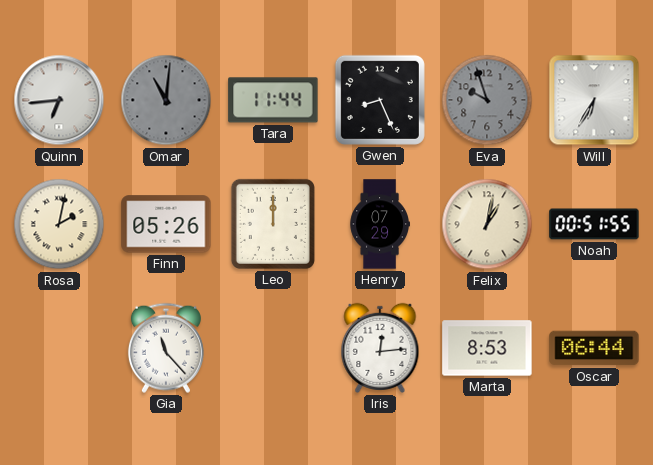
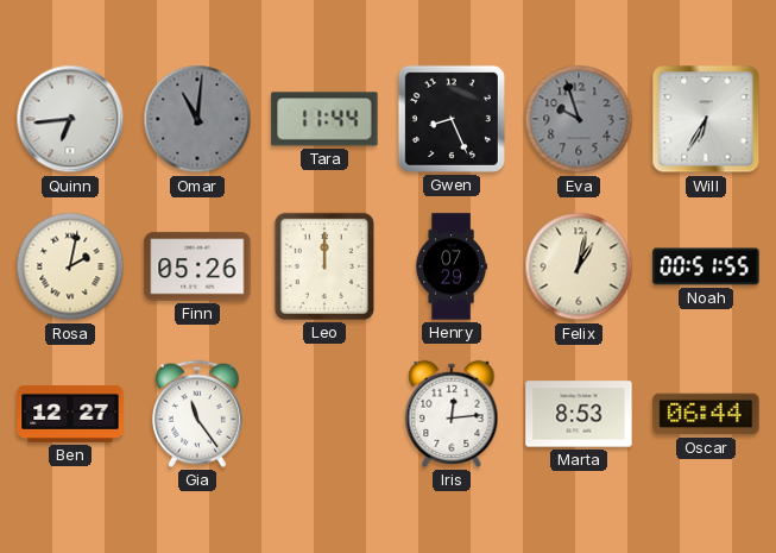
Ben: none -> 12:27
Gia: 11:23 -> 11:24
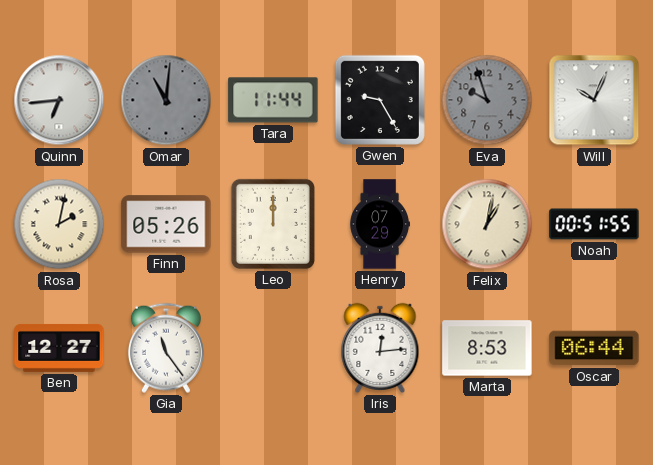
Gwen: 8:26 -> 9:25
Will: 6:35 -> 10:04
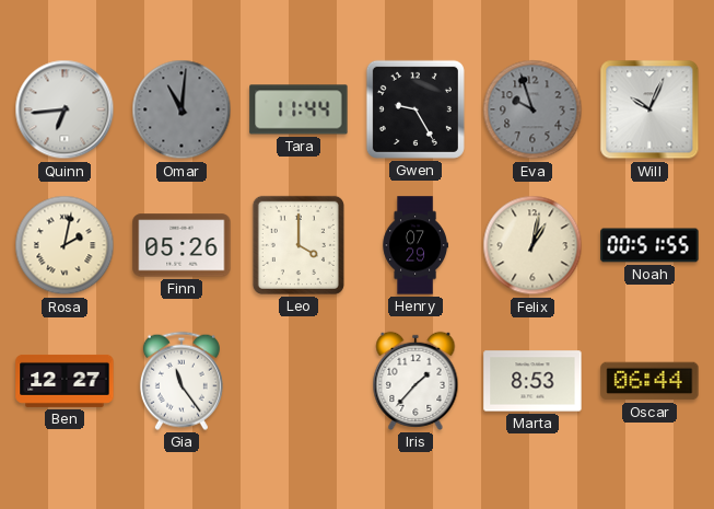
Leo: 12:00 -> 4:00
Iris: 12:14 -> 1:37
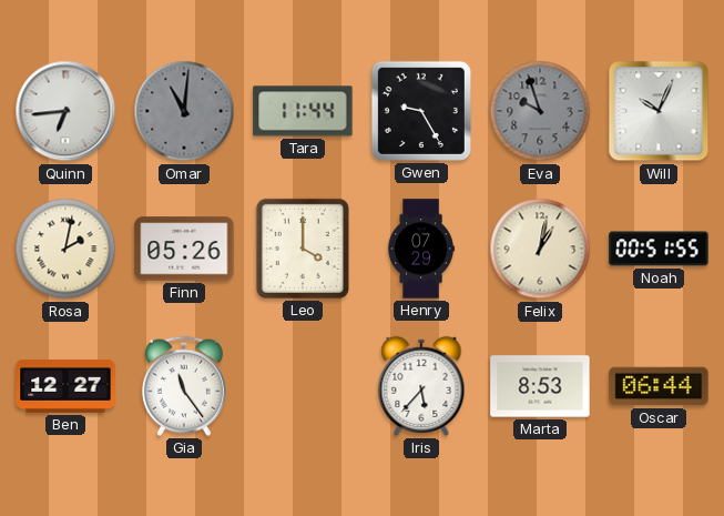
Iris: 1:37 -> 5:37
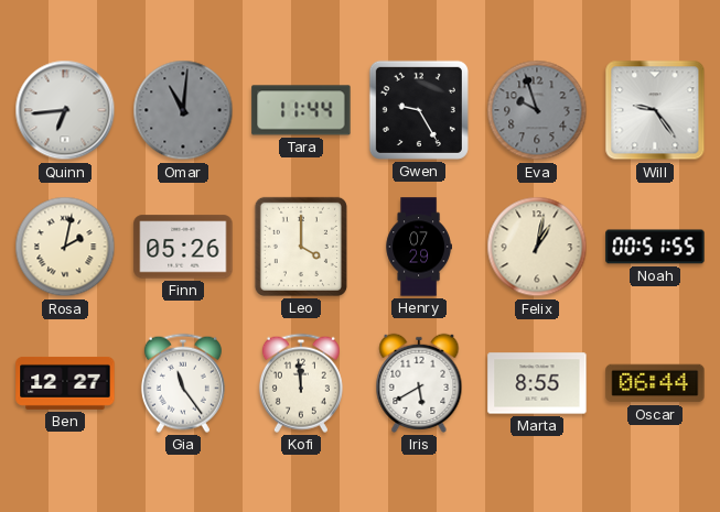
Will: 10:04 -> 9:24
Kofi: none -> 11:59
Iris: 5:37 -> 5:40
Marta: 8:53 -> 8:55
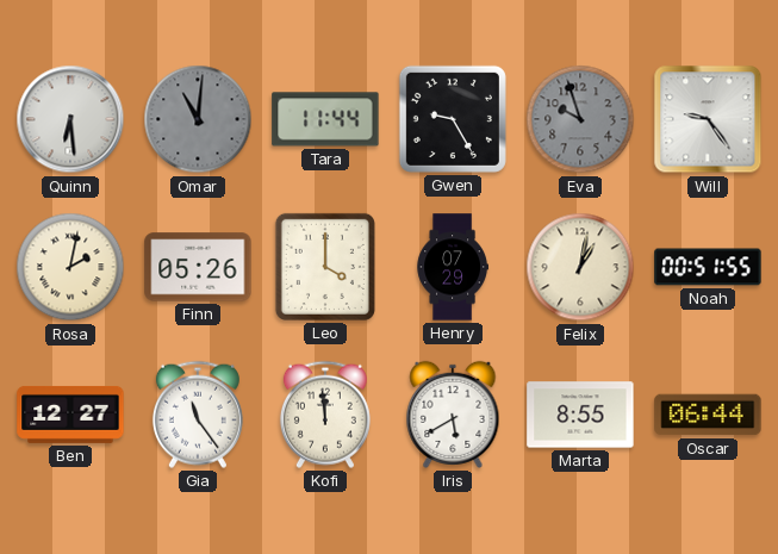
Quinn: 6:44 -> 6:29
